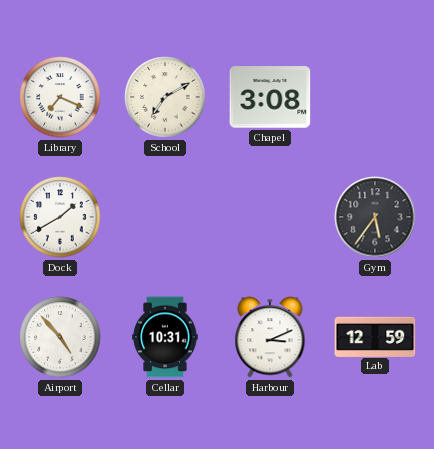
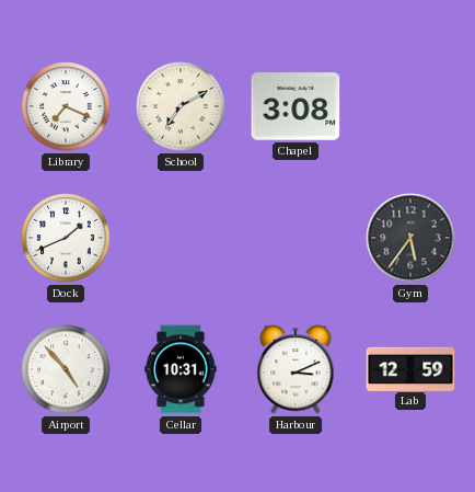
Dock: 1:40 -> 1:41
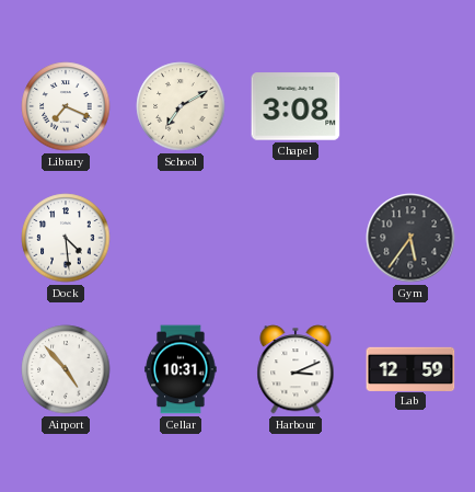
Dock: 1:41 -> 4:29
